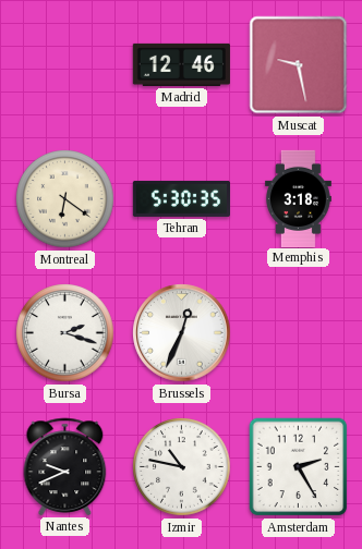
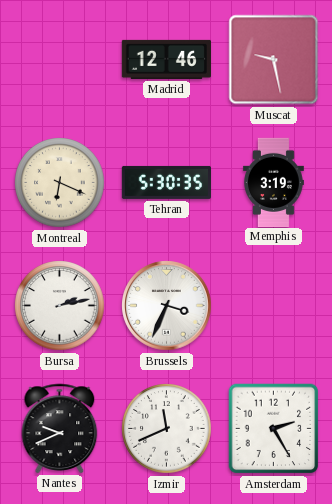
Montreal: 6:21 -> 6:19
Memphis: 3:18 -> 3:19
Bursa: 2:18 -> 2:13
Brussels: 12:34 -> 3:34
Izmir: 10:47 -> 11:41
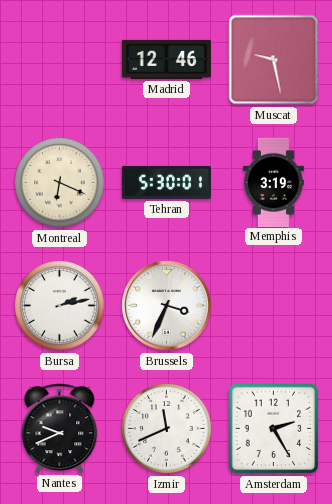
Tehran: 5:30:35 -> 5:30:01
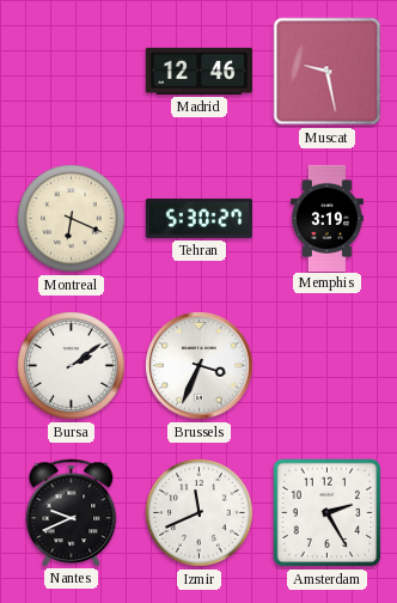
Tehran: 5:30:01 -> 5:30:27
Bursa: 2:13 -> 2:09
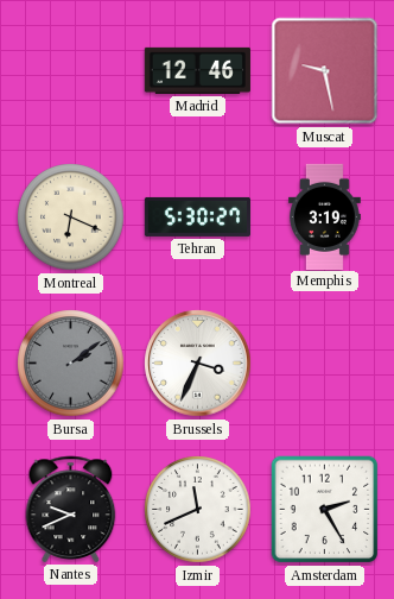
Bursa dial: white -> grey
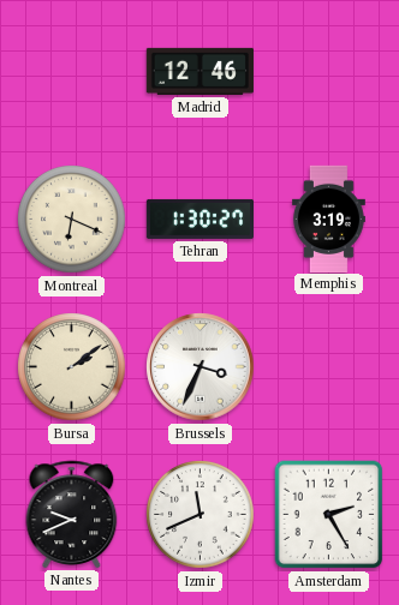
Muscat: 9:28 -> none
Tehran: 5:30 -> 1:30
Bursa dial: grey -> cream
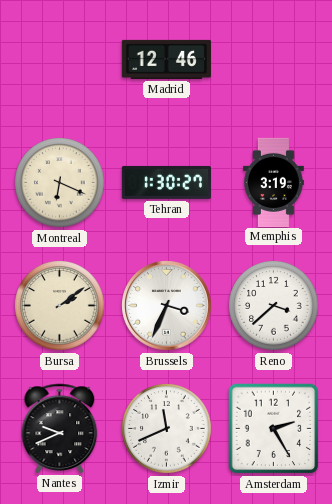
Reno: none -> 3:38
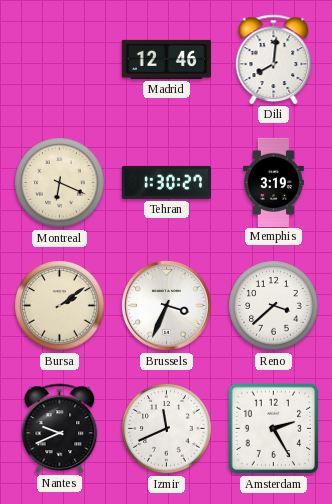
Dili: none -> 8:01
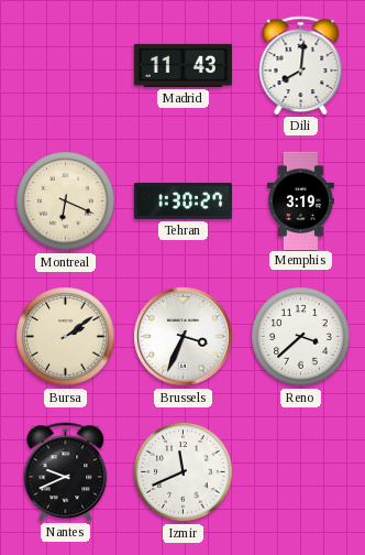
Madrid: 12:46 -> 11:43
Amsterdam: 2:25 -> none
